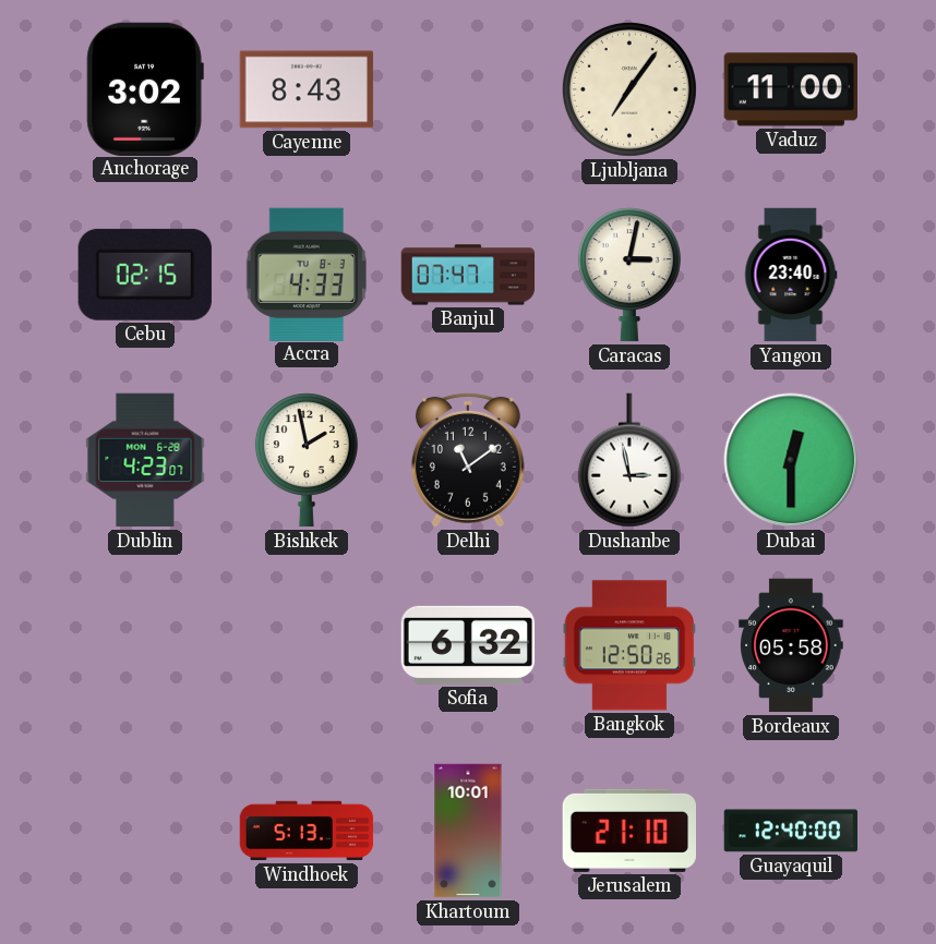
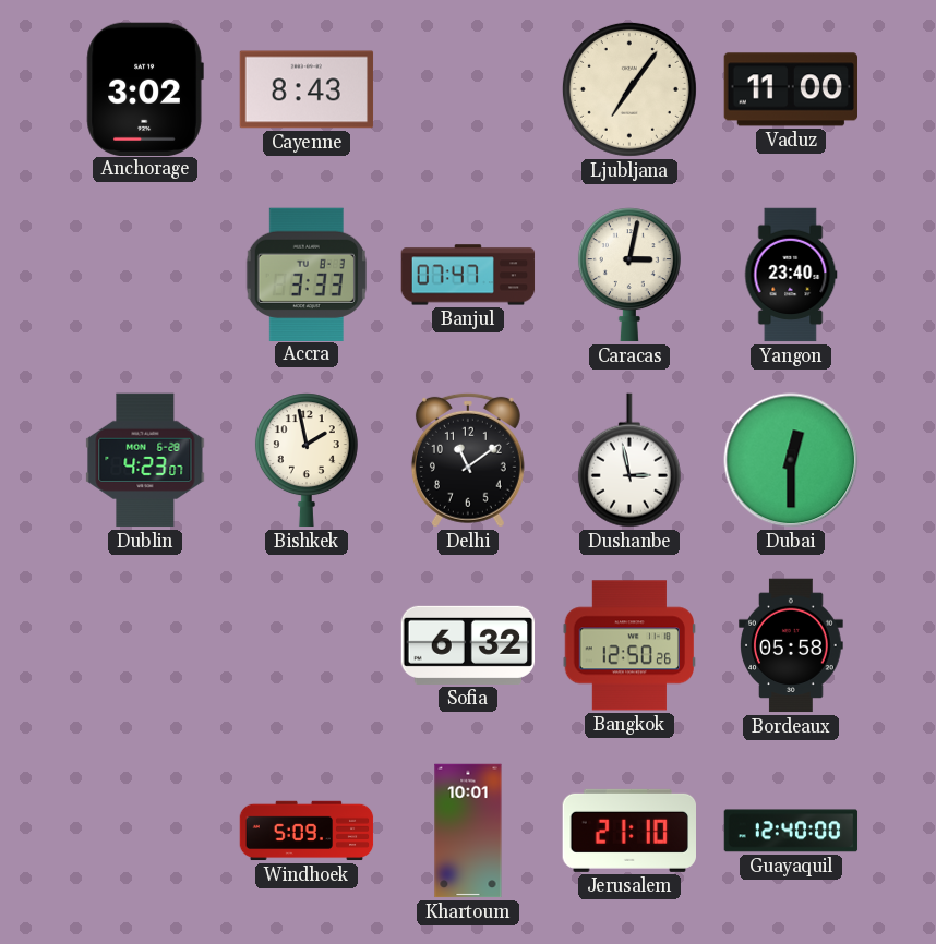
Cebu: 02:15 -> none
Accra: 4:33 -> 3:33
Windhoek: 5:13 -> 5:09
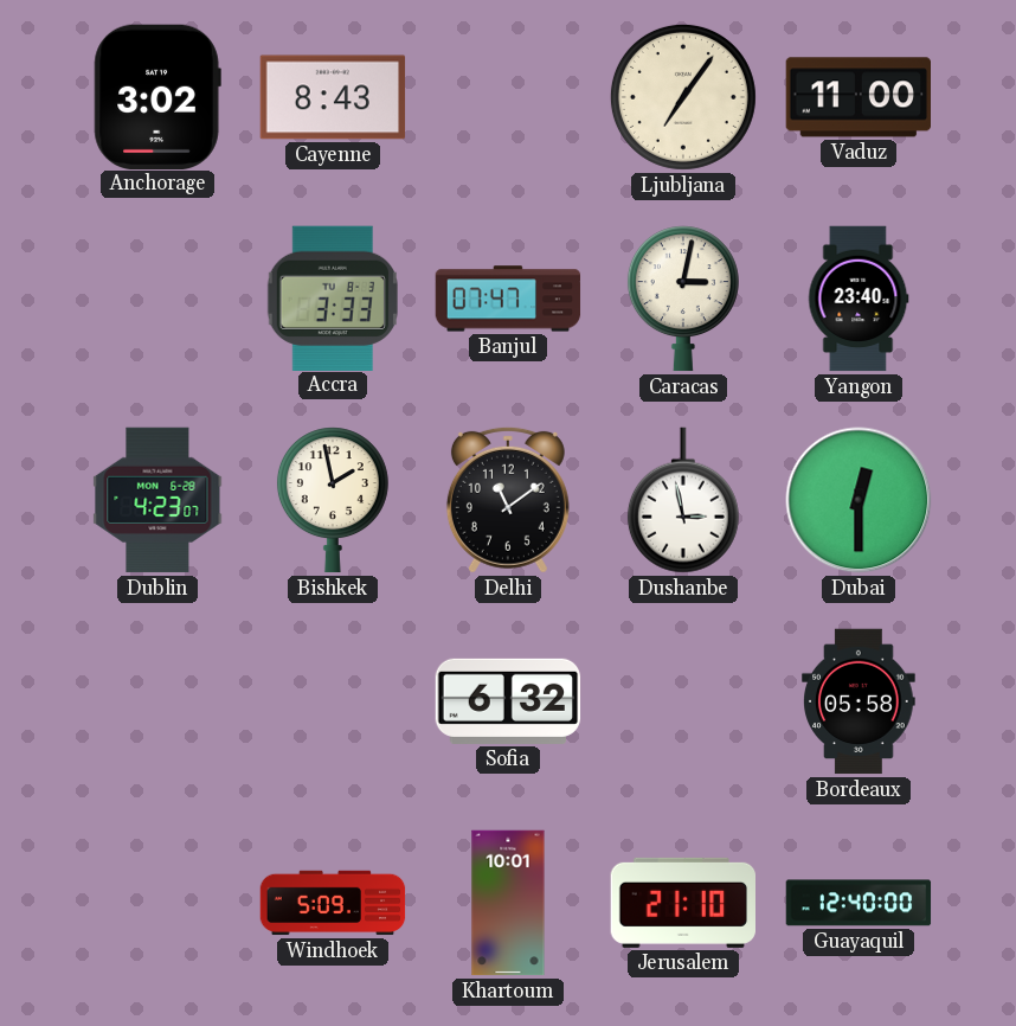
Bangkok: 12:50 -> none
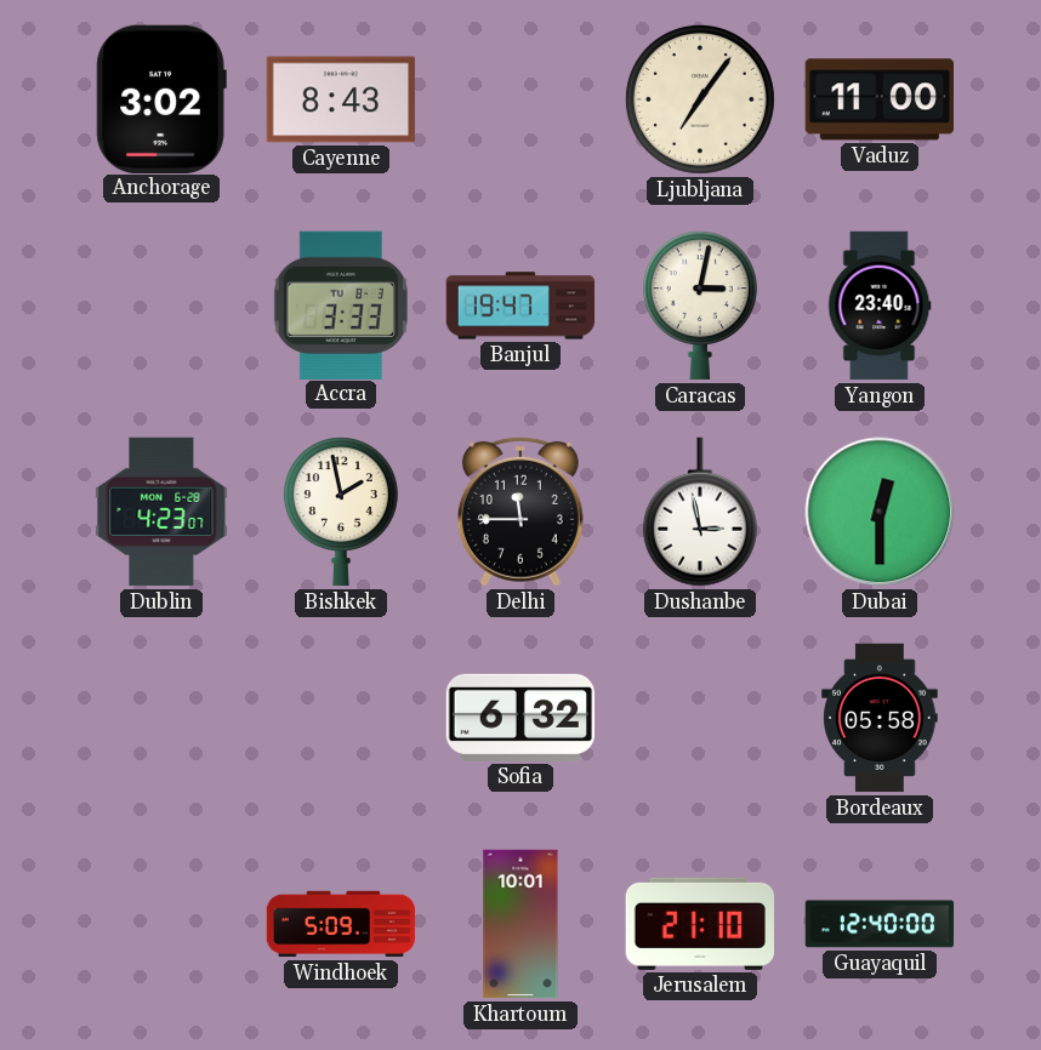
Banjul: 07:47 -> 19:47
Delhi: 11:09 -> 11:45
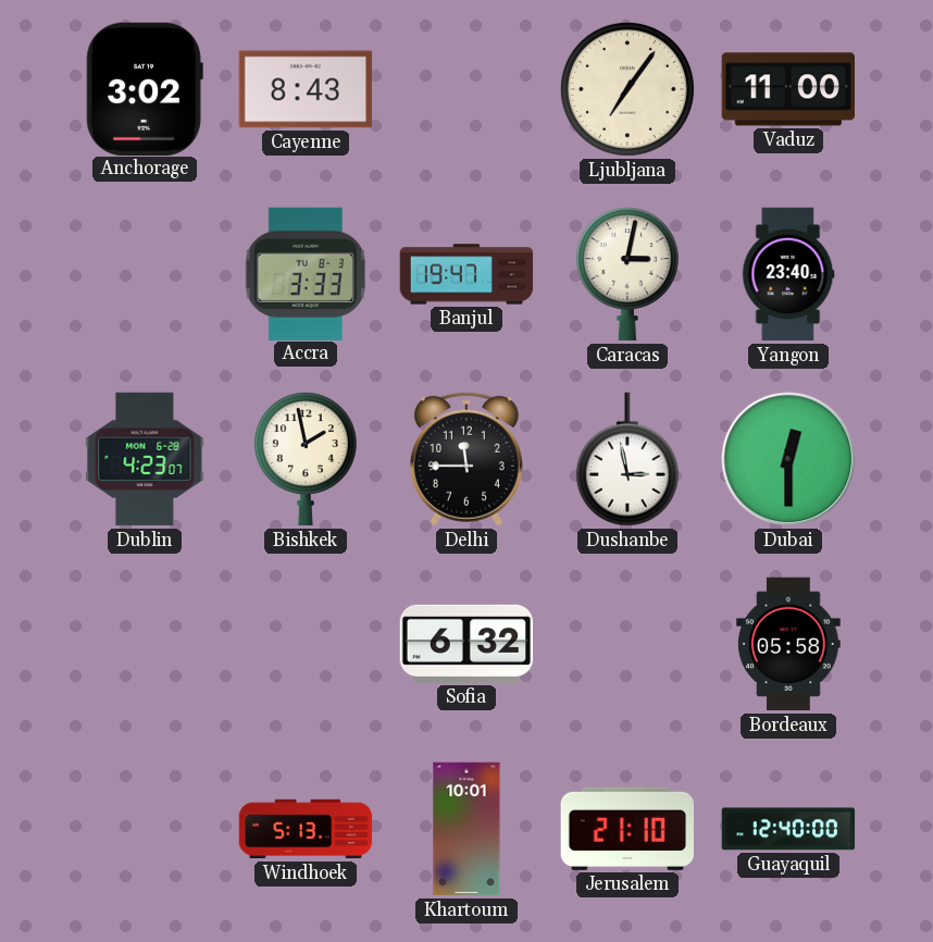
Windhoek: 5:09 -> 5:13
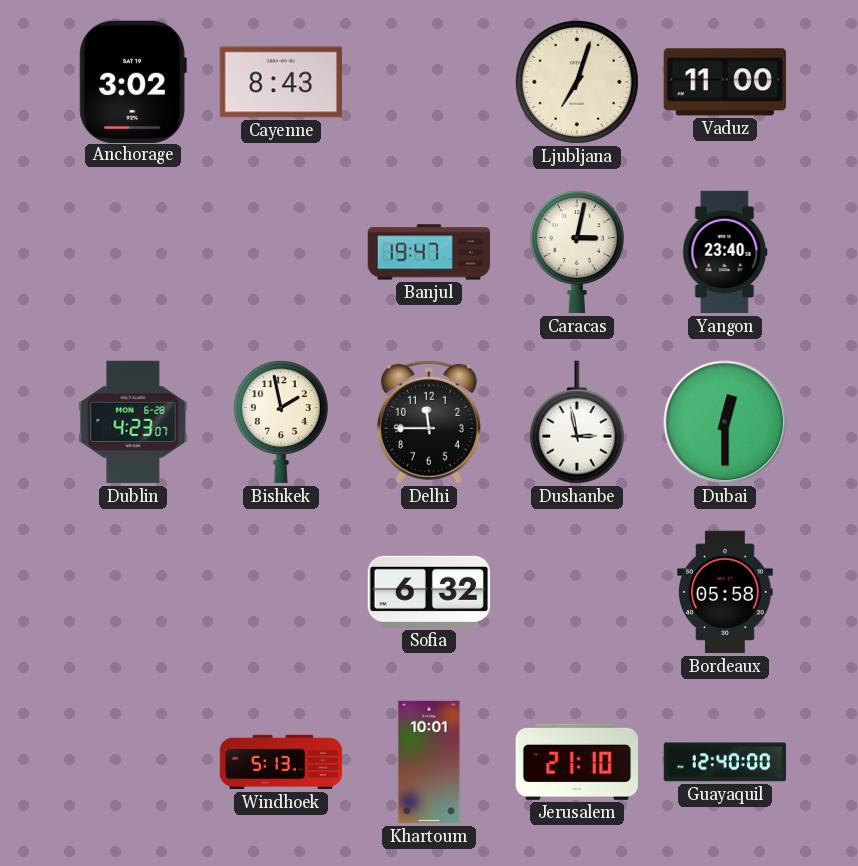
Ljubljana: 7:06 -> 7:03
Accra: 3:33 -> none
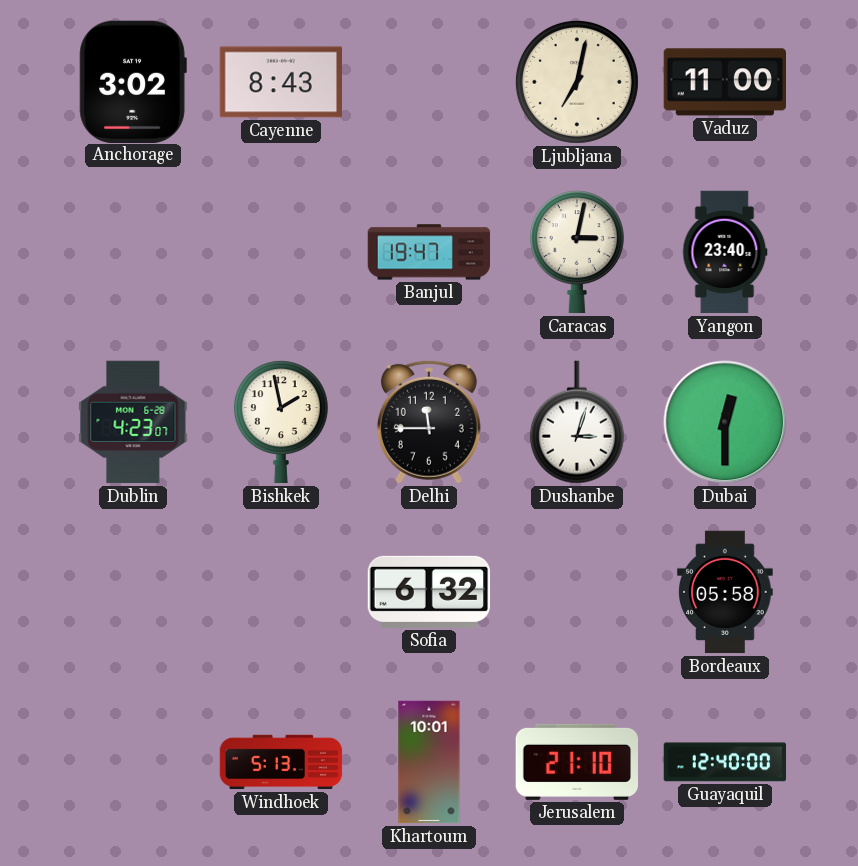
Ljubljana: 7:03 -> 7:02
Dushanbe: 2:58 -> 3:03
